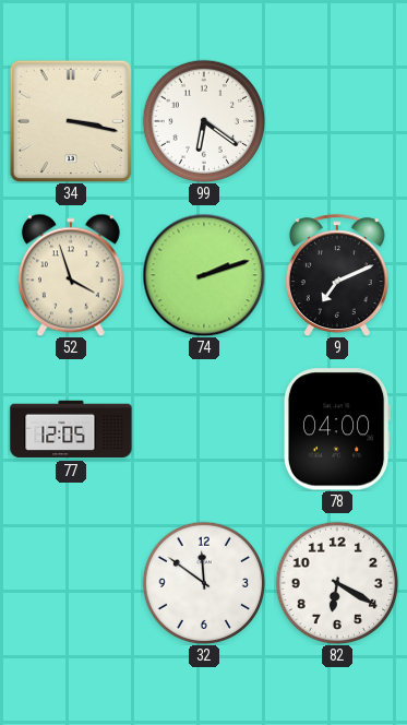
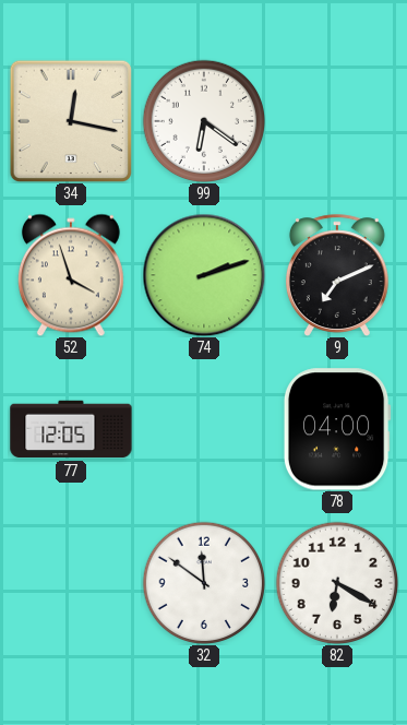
34: 3:17 -> 12:17
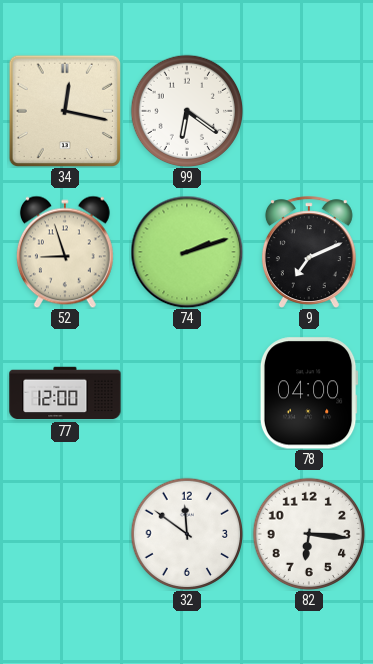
52: 3:57 -> 8:57
77: 12:05 -> 12:00
82: 6:20 -> 6:16
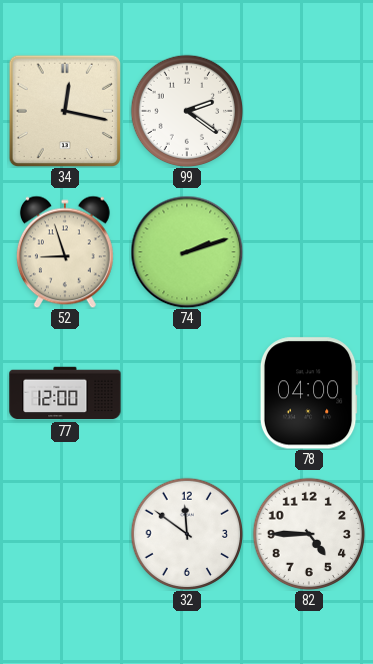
99: 6:21 -> 2:21
9: 7:11 -> none
82: 6:16 -> 4:45
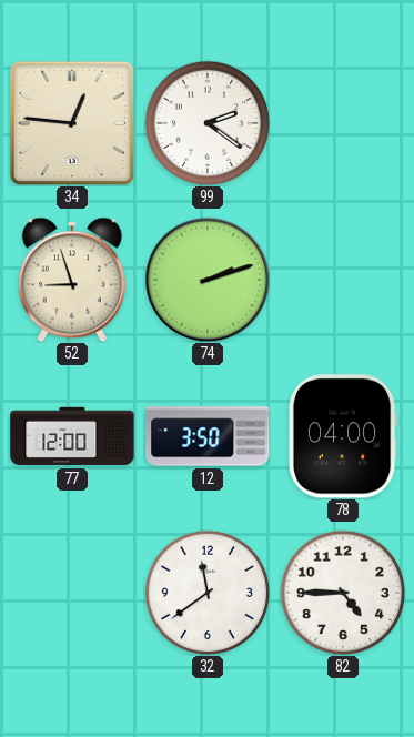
34: 12:17 -> 12:46
12: none -> 3:50
32: 11:51 -> 11:39
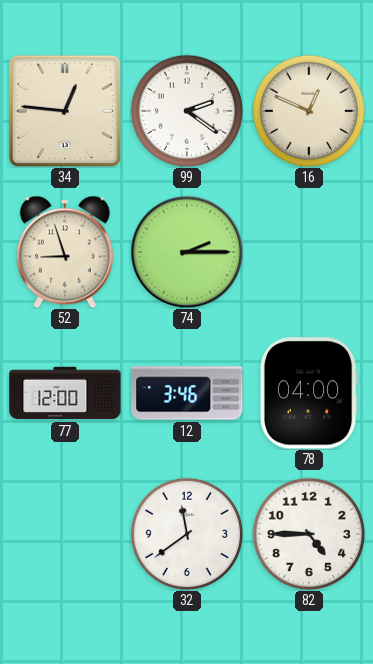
16: none -> 12:49
74: 2:12 -> 2:15
12: 3:50 -> 3:46
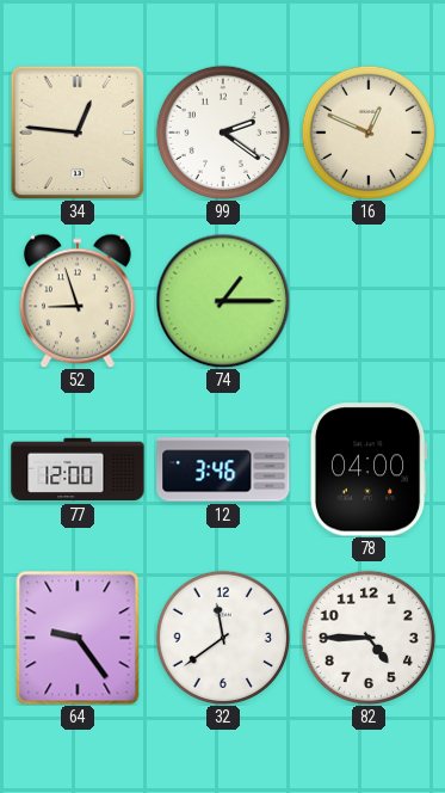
74: 2:15 -> 1:15
64: none -> 9:24
